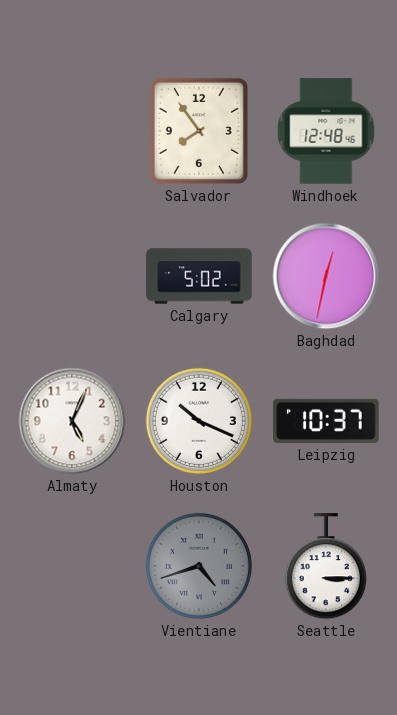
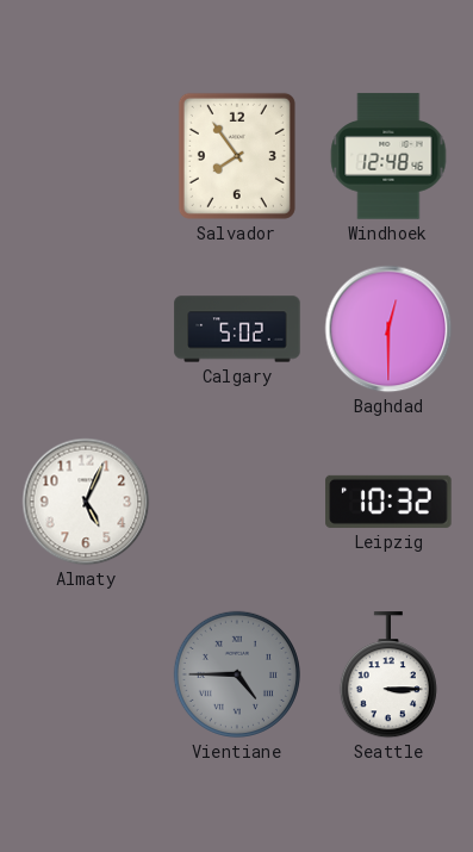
Baghdad: 12:32 -> 12:30
Houston: 10:19 -> none
Leipzig: 10:37 -> 10:32
Vientiane: 4:42 -> 4:45
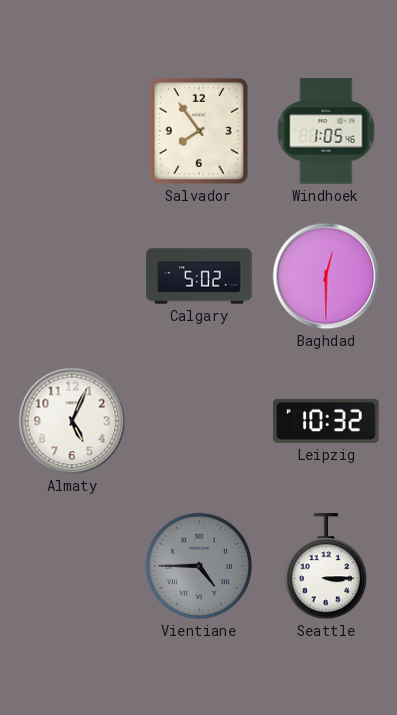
Windhoek: 12:48 -> 1:05
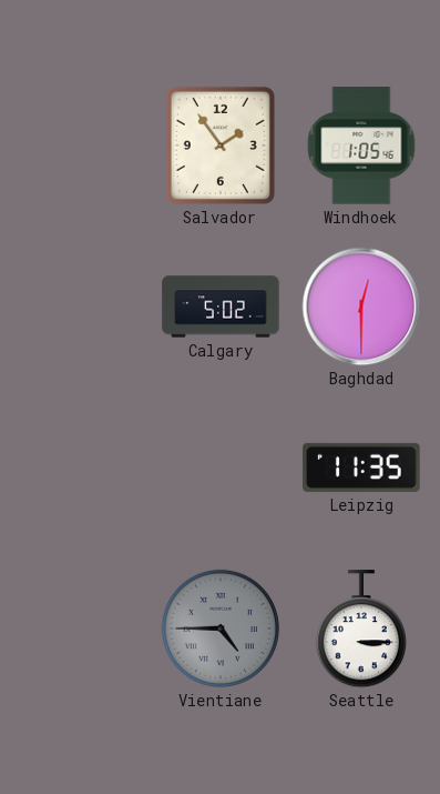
Salvador: 7:54 -> 1:54
Almaty: 5:04 -> none
Leipzig: 10:32 -> 11:35
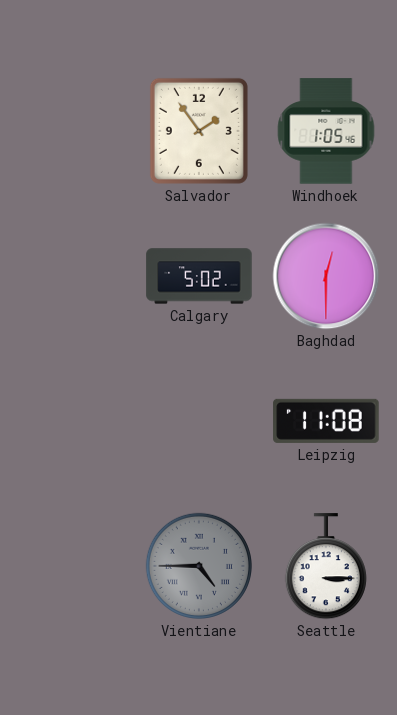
Leipzig: 11:35 -> 11:08
